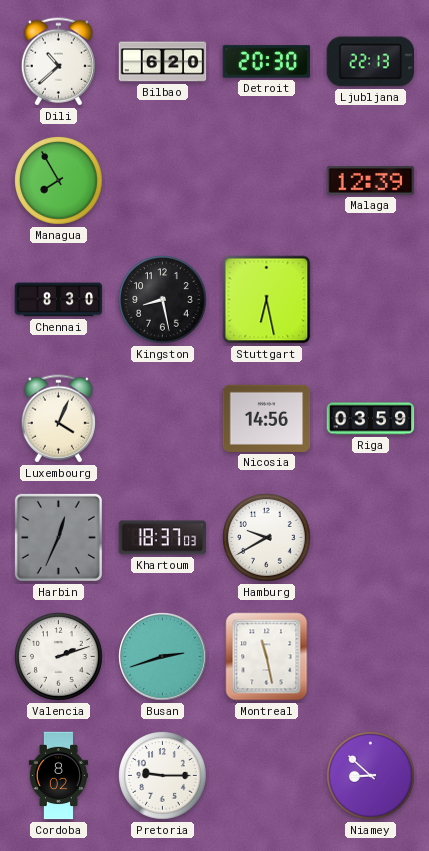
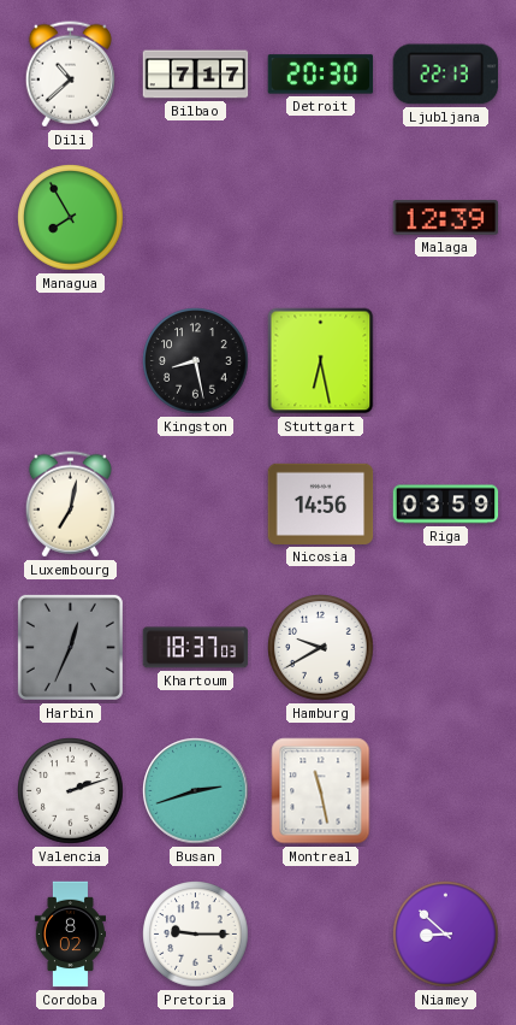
Bilbao: 6:20 -> 7:17
Chennai: 8:30 -> none
Luxembourg: 4:04 -> 7:02
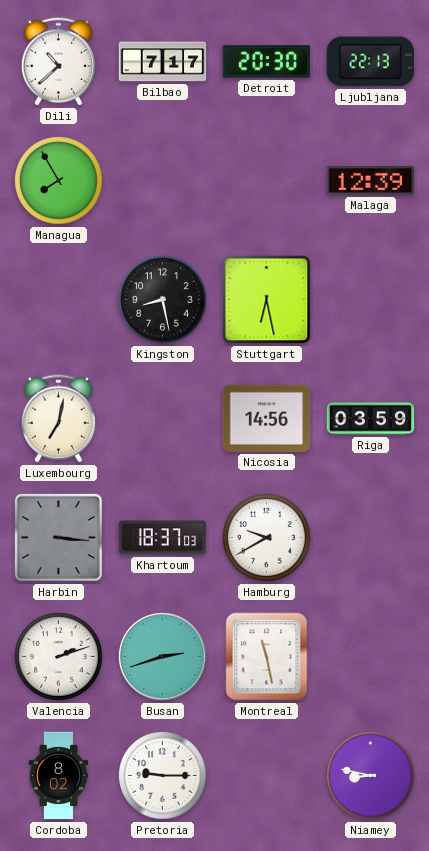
Harbin: 12:34 -> 3:16
Niamey: 8:52 -> 8:47
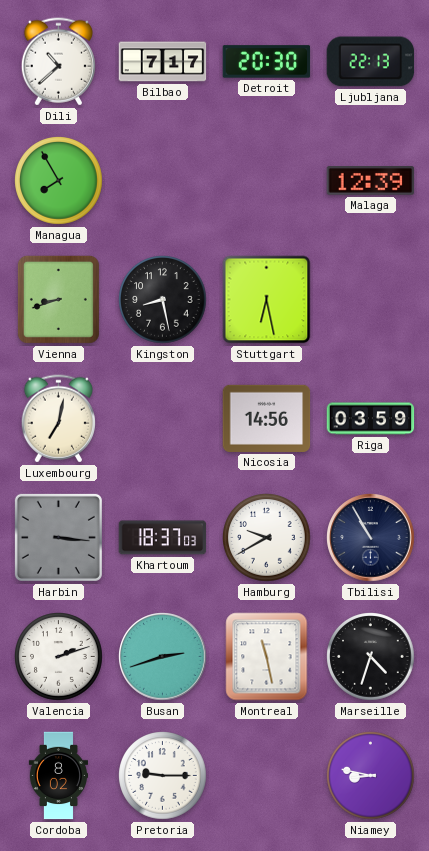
Vienna: none -> 8:42
Tbilisi: none -> 10:55
Marseille: none -> 4:33
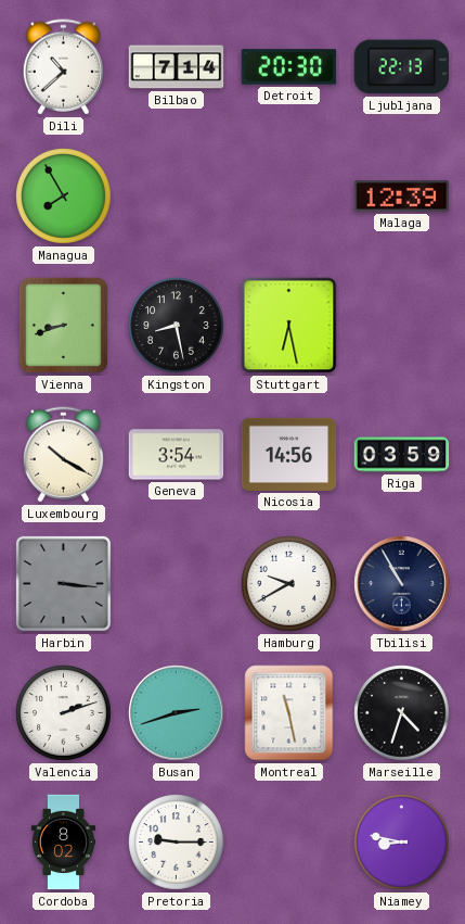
Bilbao: 7:17 -> 7:14
Luxembourg: 7:02 -> 10:20
Geneva: none -> 3:54
Khartoum: 18:37 -> none
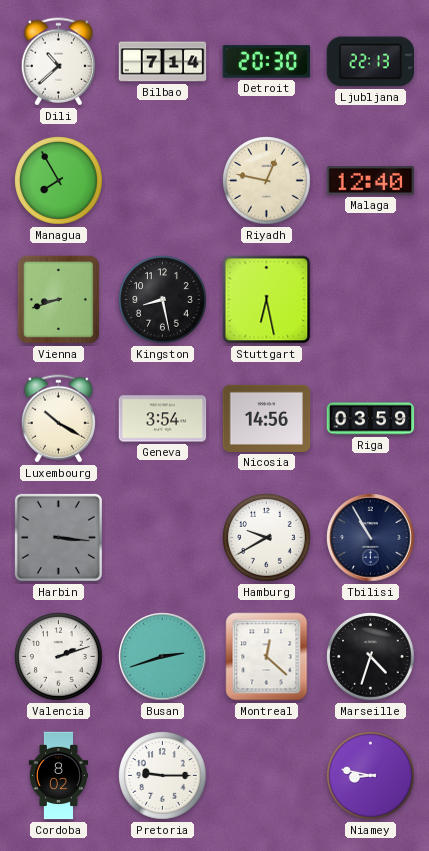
Riyadh: none -> 12:47
Malaga: 12:39 -> 12:40
Montreal: 11:28 -> 12:22
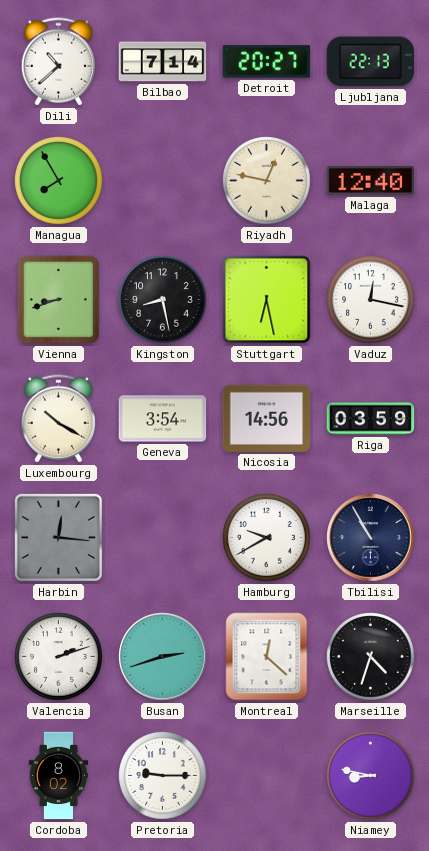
Detroit: 20:30 -> 20:27
Vaduz: none -> 12:17
Harbin: 3:16 -> 12:16
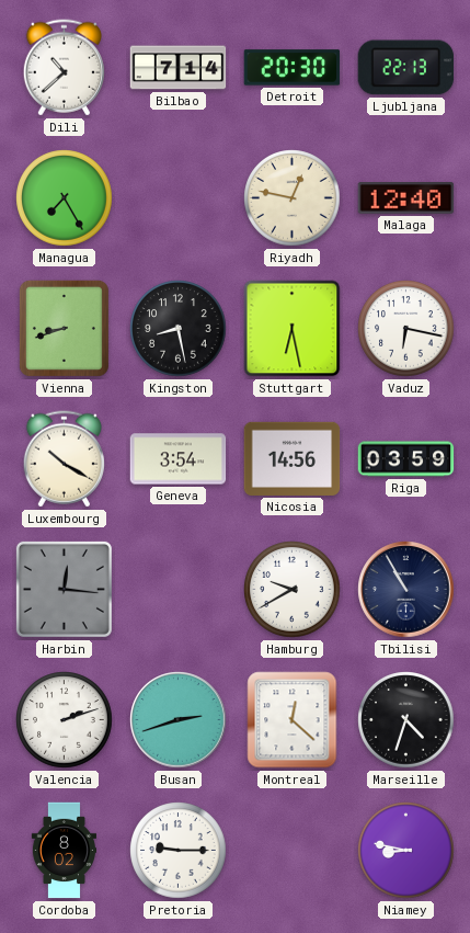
Detroit: 20:27 -> 20:30
Managua: 7:55 -> 7:25
Vaduz: 12:17 -> 6:17
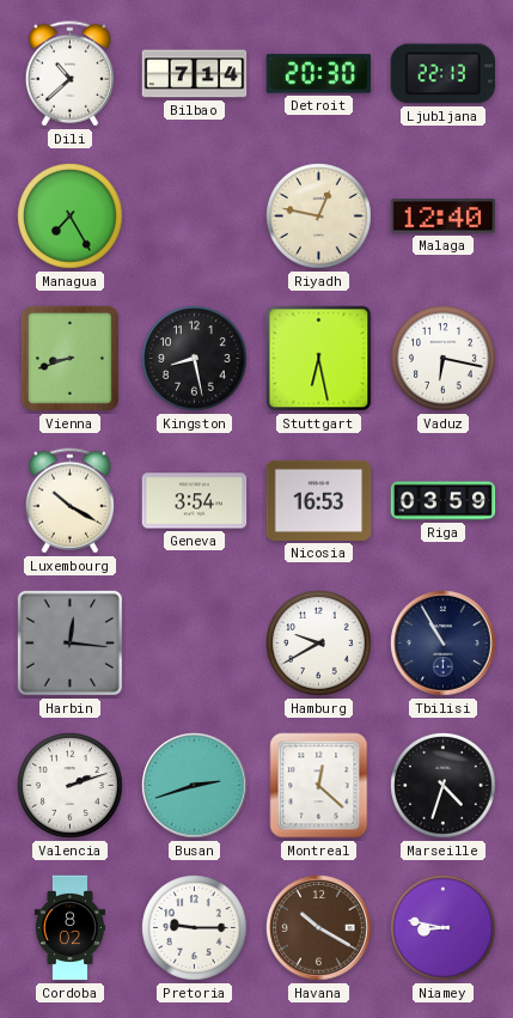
Nicosia: 14:56 -> 16:53
Havana: none -> 10:20
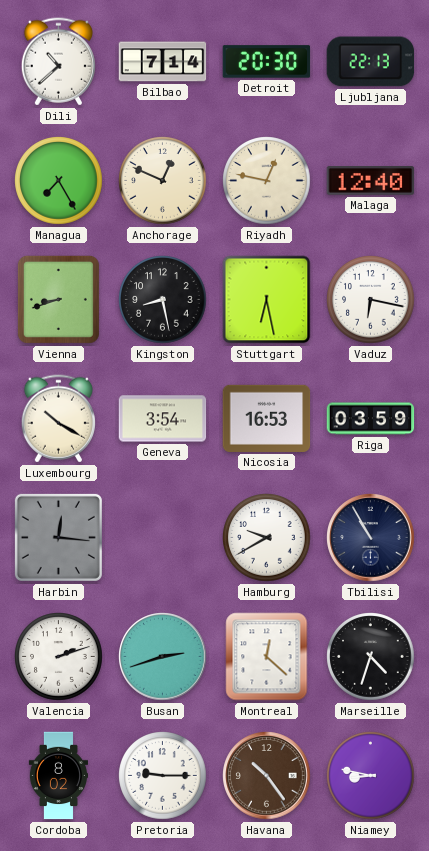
Anchorage: none -> 12:49
Havana: 10:20 -> 10:24
